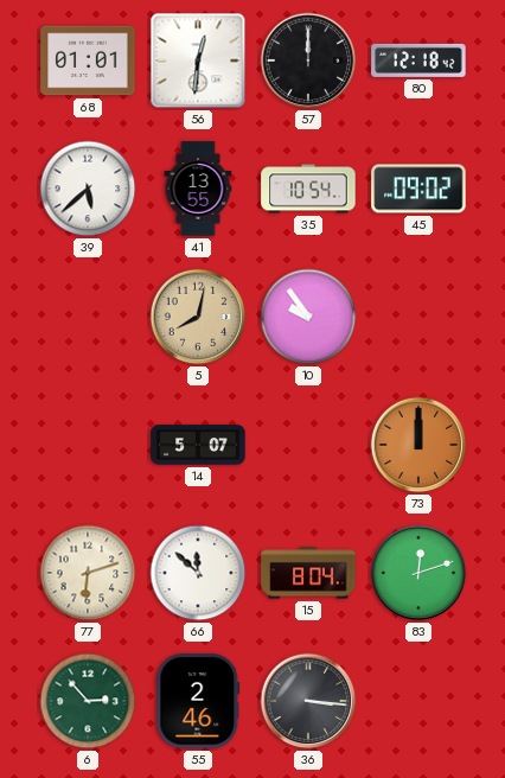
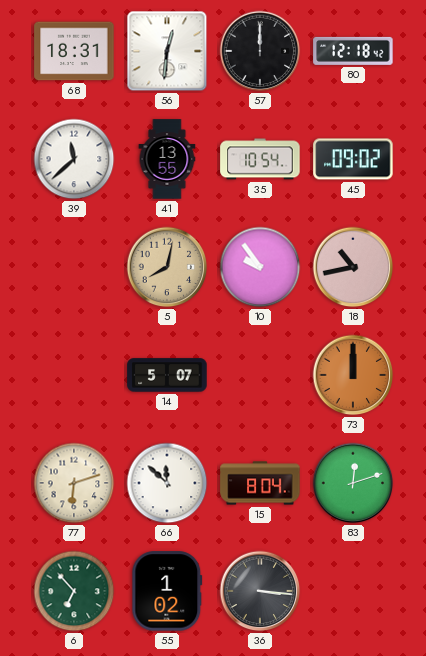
68: 01:01 -> 18:31
39: 5:38 -> 11:38
18: none -> 10:43
6: 2:53 -> 6:53
55: 2:46 -> 1:02
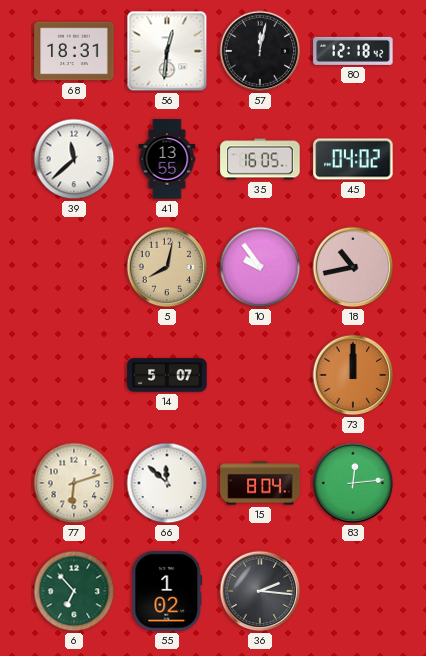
57: 12:00 -> 12:02
35: 10:54 -> 16:05
45: 09:02 -> 04:02
83: 12:12 -> 12:14
36: 3:16 -> 2:16
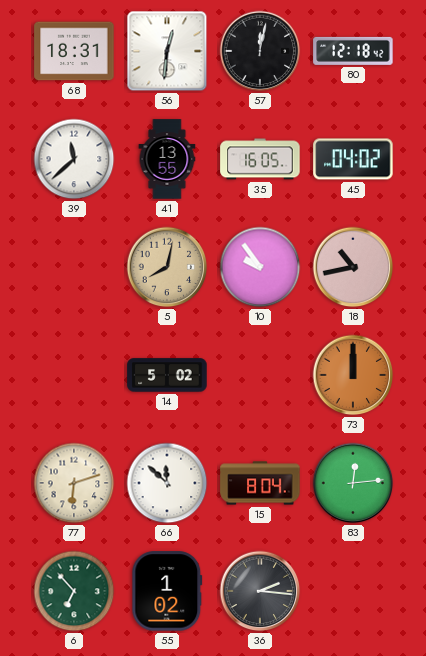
14: 5:07 -> 5:02
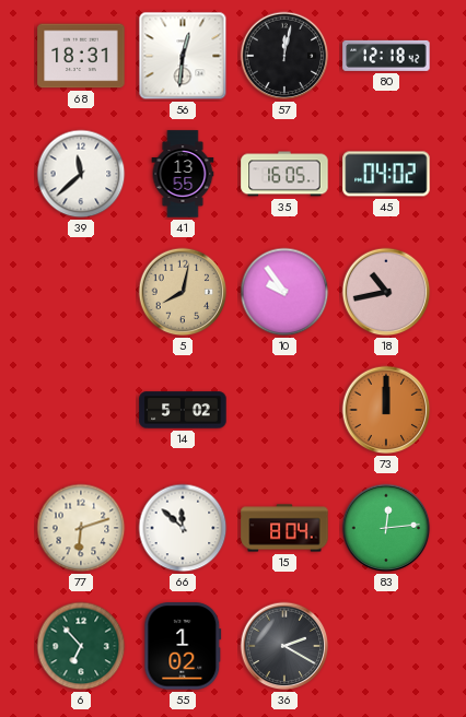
36: 2:16 -> 2:20
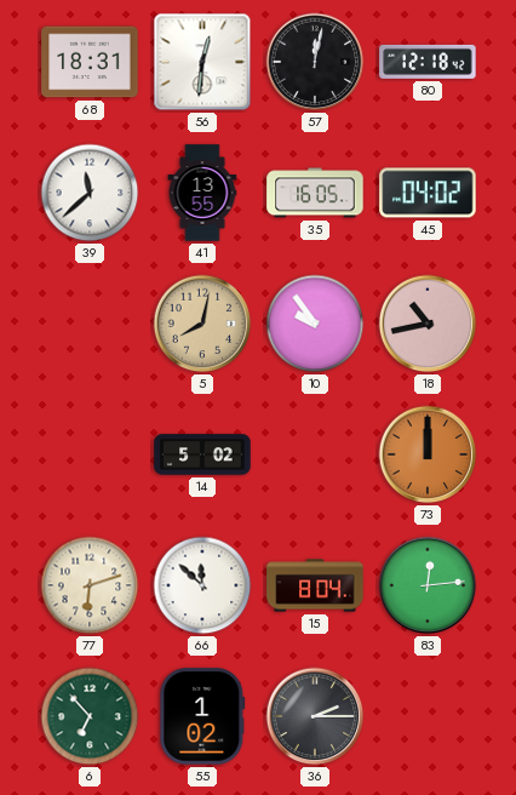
36: 2:20 -> 2:15
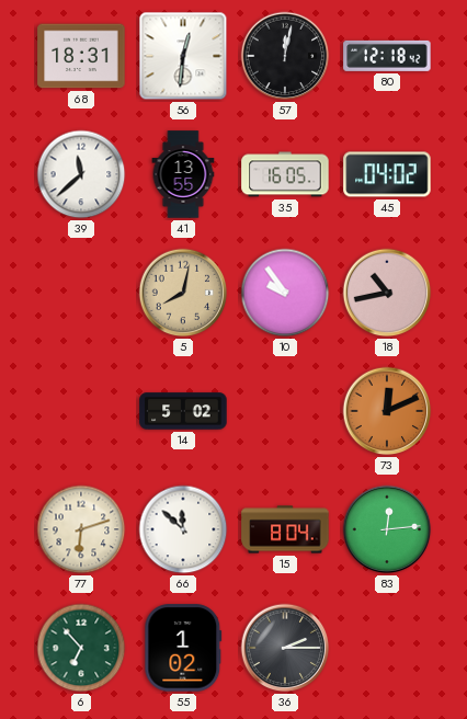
73: 12:00 -> 12:11
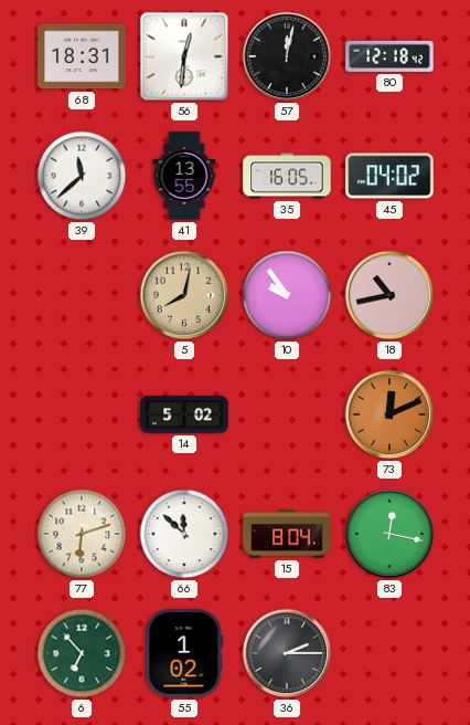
83: 12:14 -> 12:17
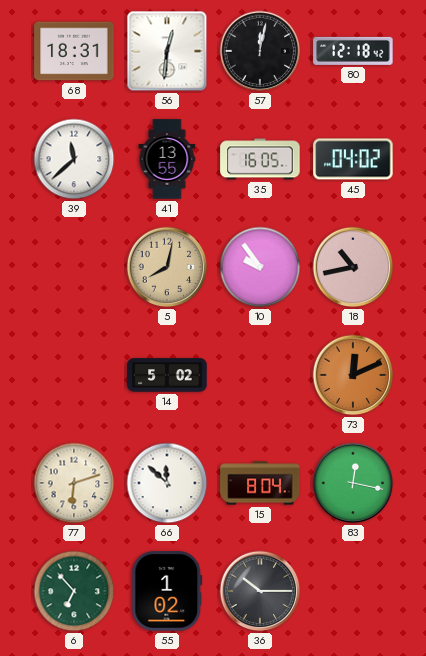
36: 2:15 -> 10:15
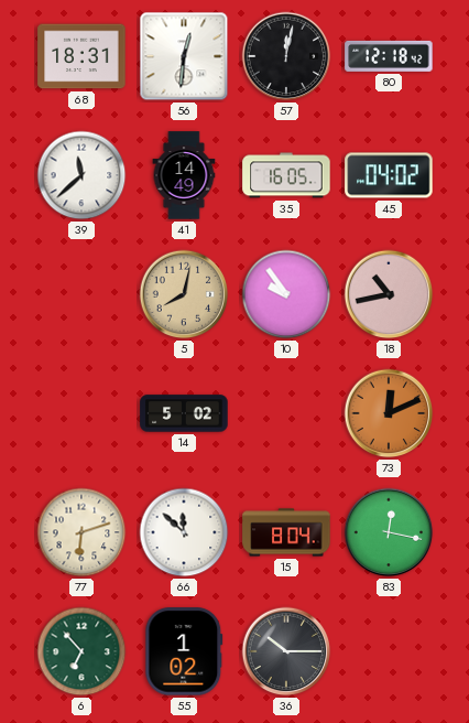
41: 13:55 -> 14:49
